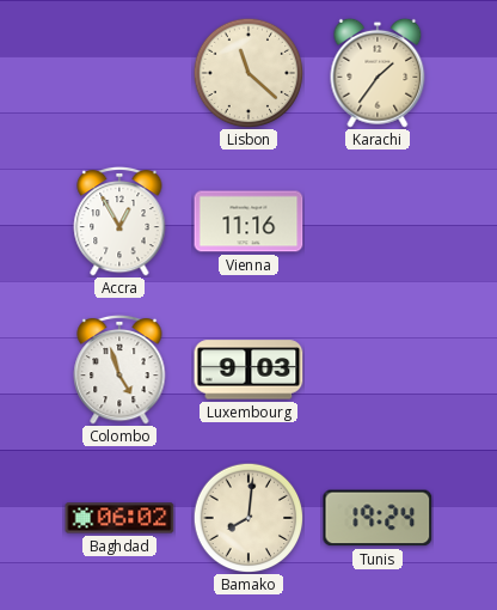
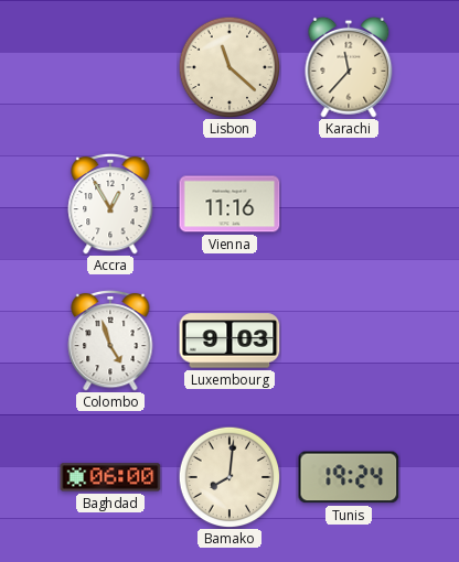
Karachi: 1:36 -> 11:37
Baghdad: 06:02 -> 06:00
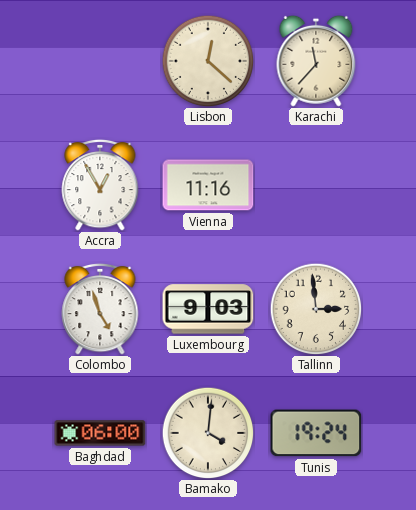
Lisbon: 11:22 -> 12:22
Tallinn: none -> 2:59
Bamako: 8:01 -> 4:01
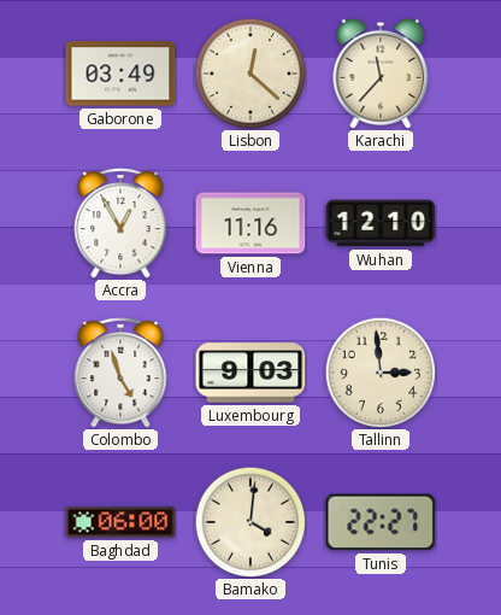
Gaborone: none -> 03:49
Wuhan: none -> 12:10
Tunis: 19:24 -> 22:27
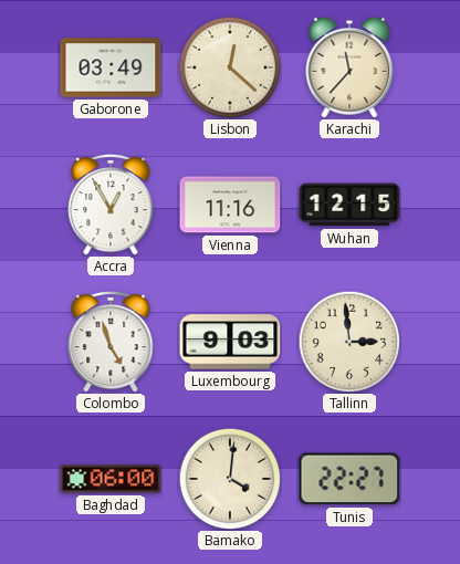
Wuhan: 12:10 -> 12:15
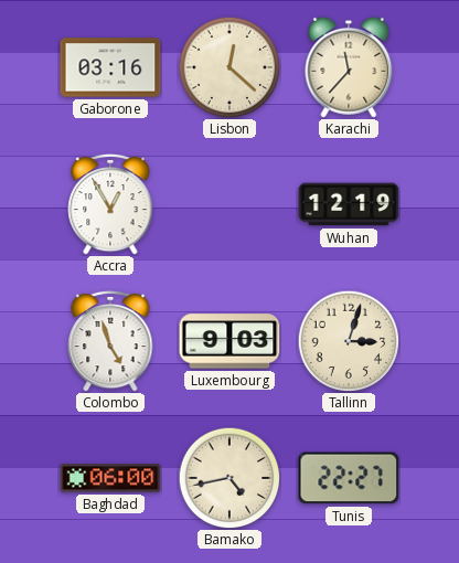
Gaborone: 03:49 -> 03:16
Vienna: 11:16 -> none
Wuhan: 12:15 -> 12:19
Tallinn: 2:59 -> 3:03
Bamako: 4:01 -> 4:43
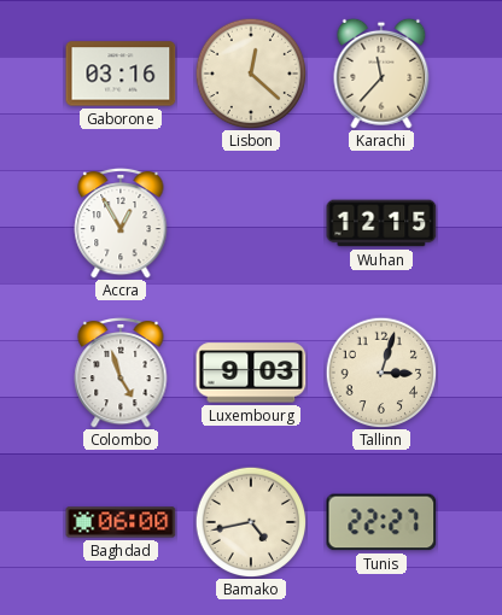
Wuhan: 12:19 -> 12:15
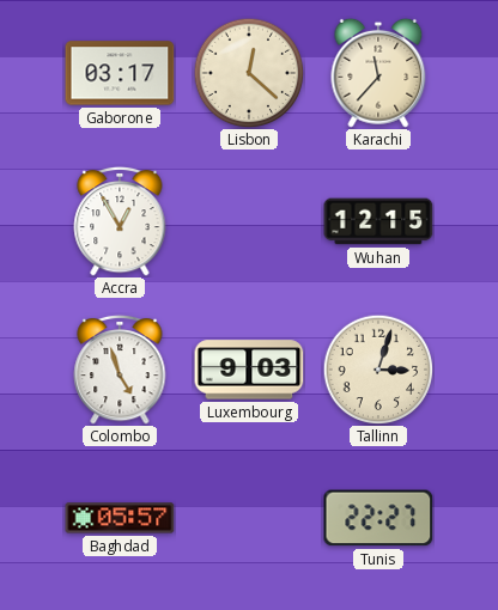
Gaborone: 03:16 -> 03:17
Baghdad: 06:00 -> 05:57
Bamako: 4:43 -> none
